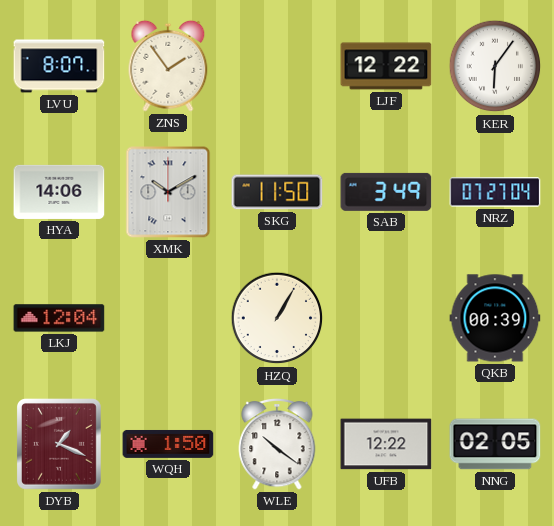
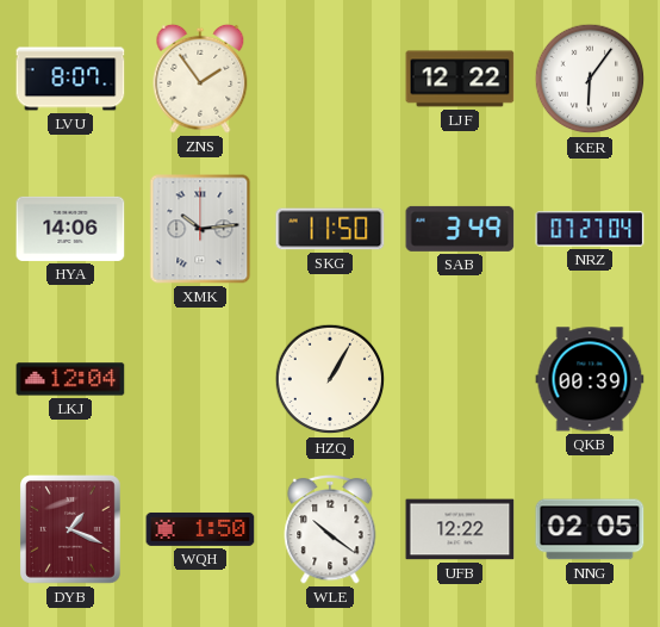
XMK: 10:10 -> 10:14
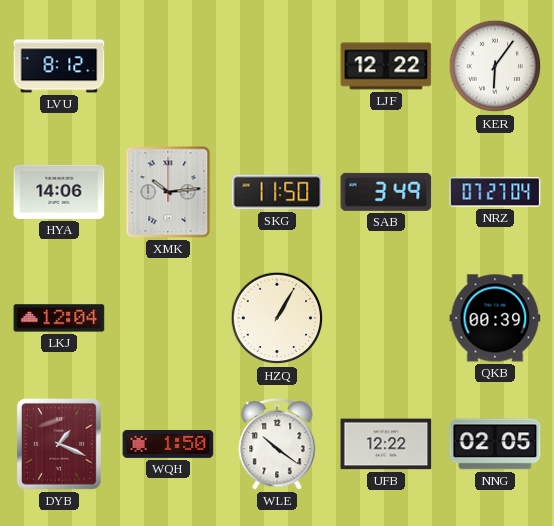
LVU: 8:07 -> 8:12
ZNS: 1:54 -> none
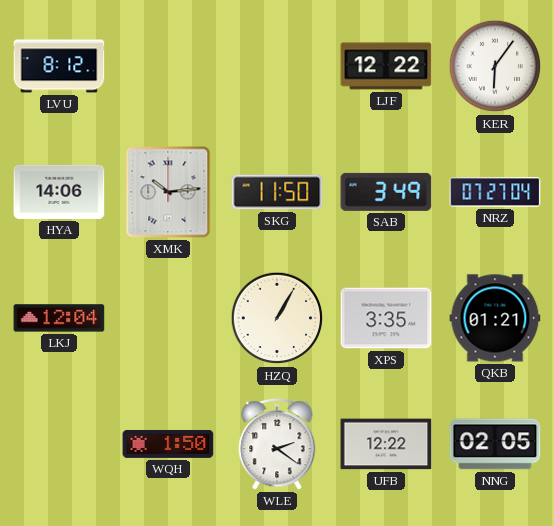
XPS: none -> 3:35
QKB: 00:39 -> 01:21
DYB: 1:19 -> none
WLE: 10:21 -> 2:21
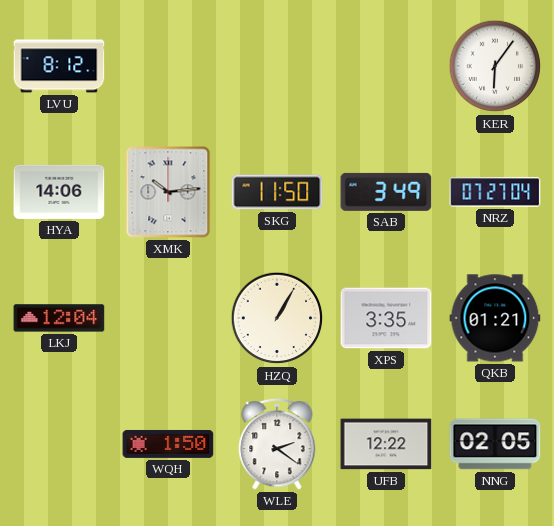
LJF: 12:22 -> none
